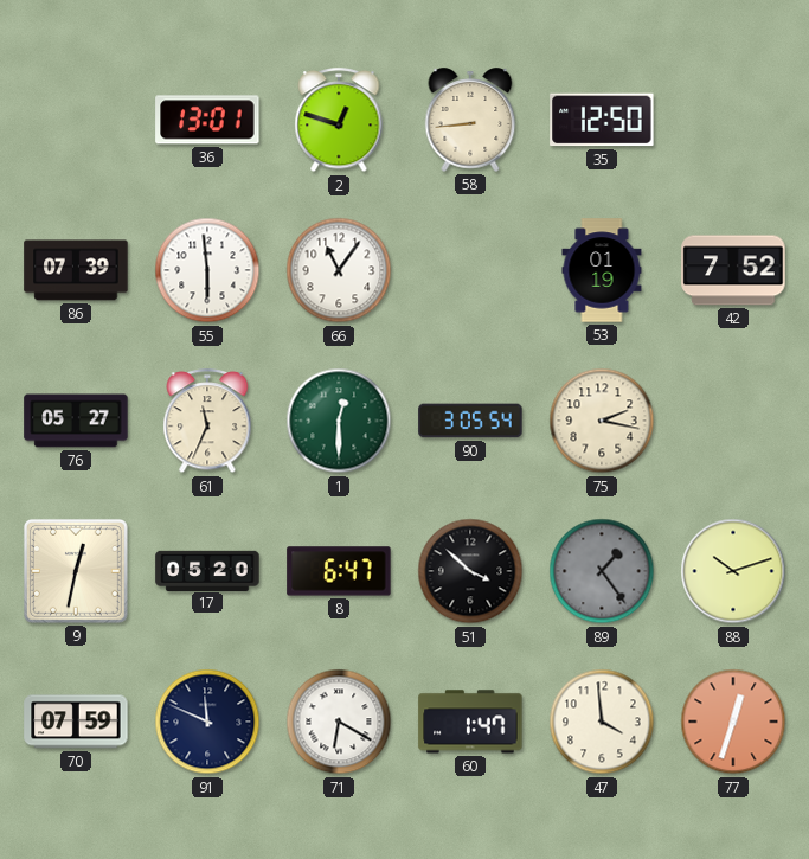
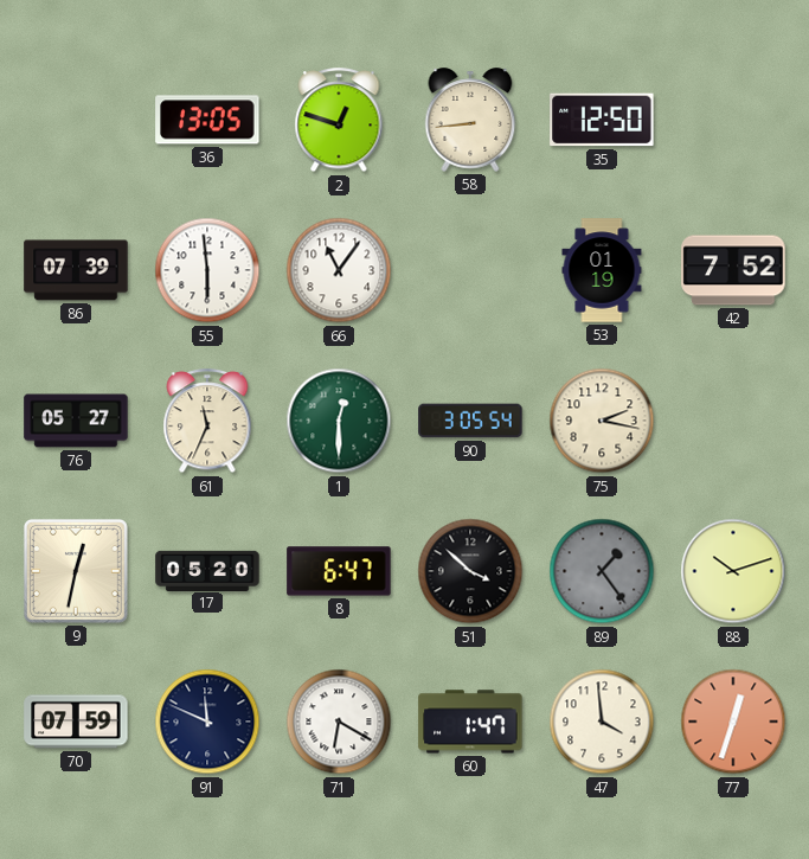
36: 13:01 -> 13:05
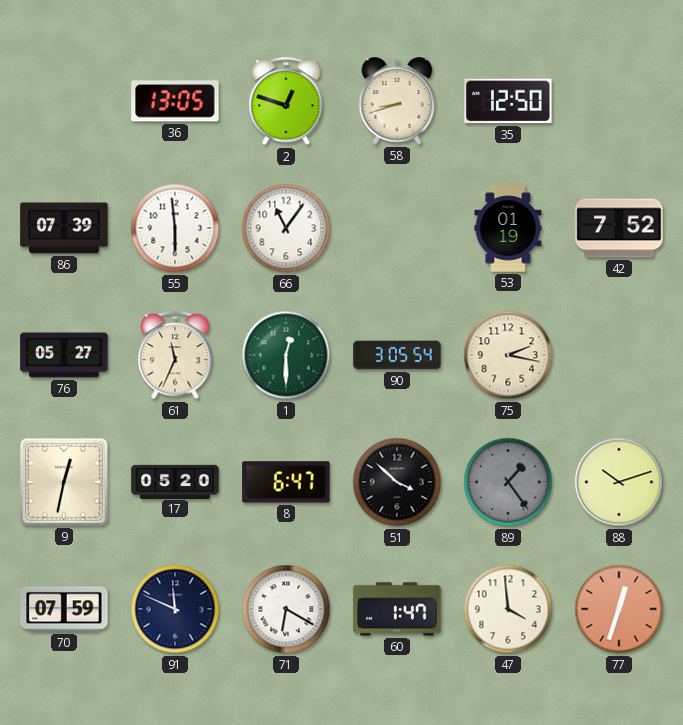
58: 8:44 -> 8:42
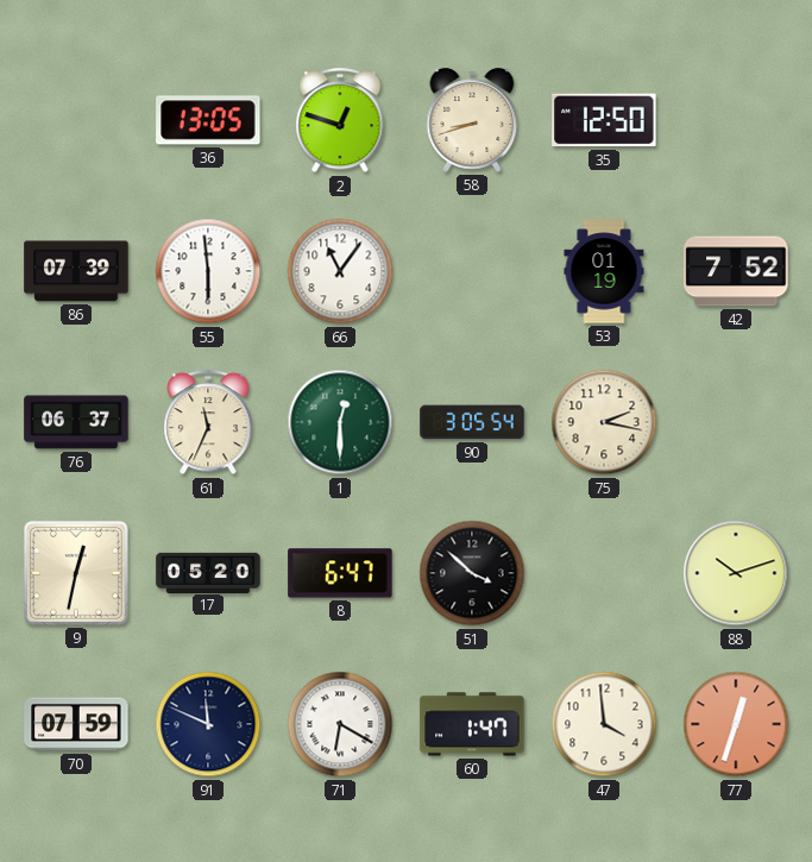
76: 05:27 -> 06:37
89: 1:24 -> none
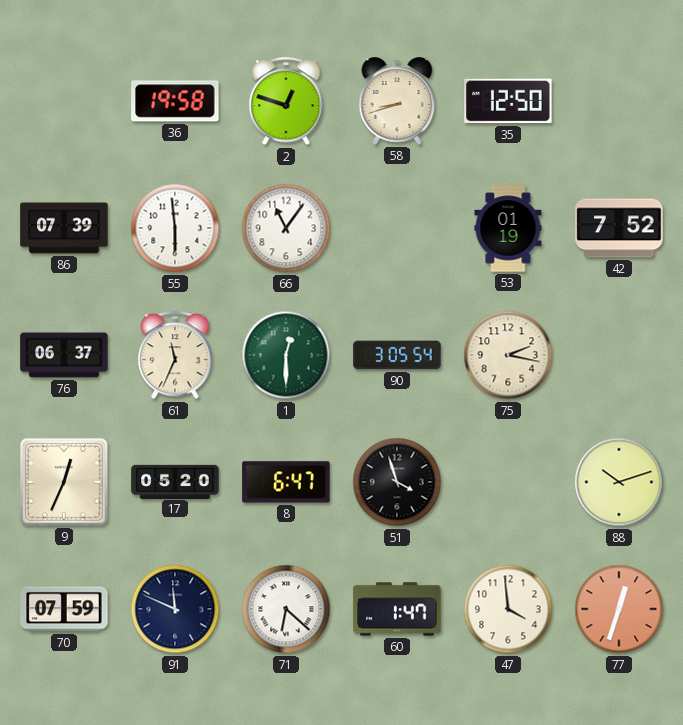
36: 13:05 -> 19:58
9: 12:32 -> 12:34
51: 3:52 -> 3:57
71: 6:20 -> 6:22
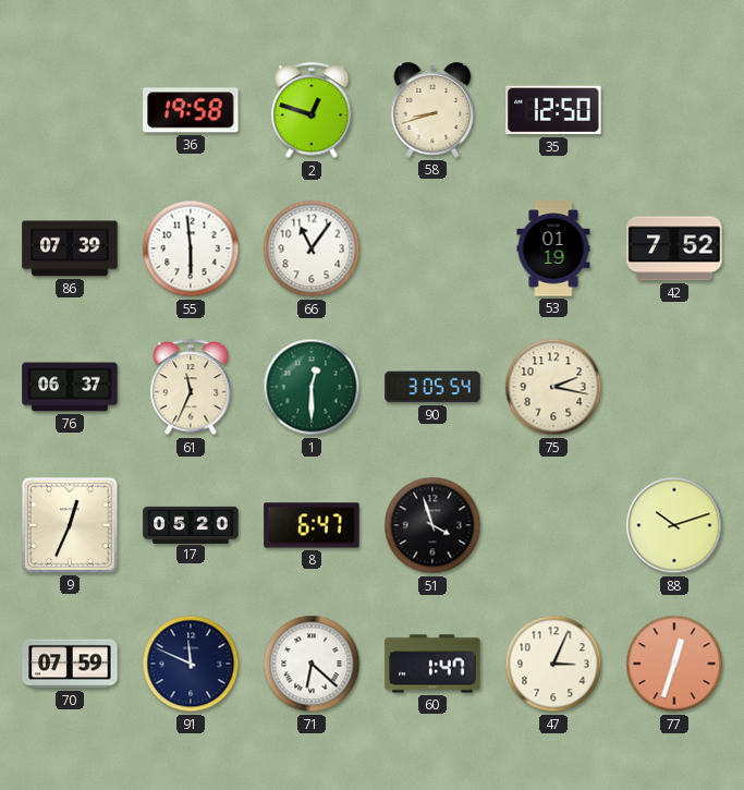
47: 3:59 -> 3:04
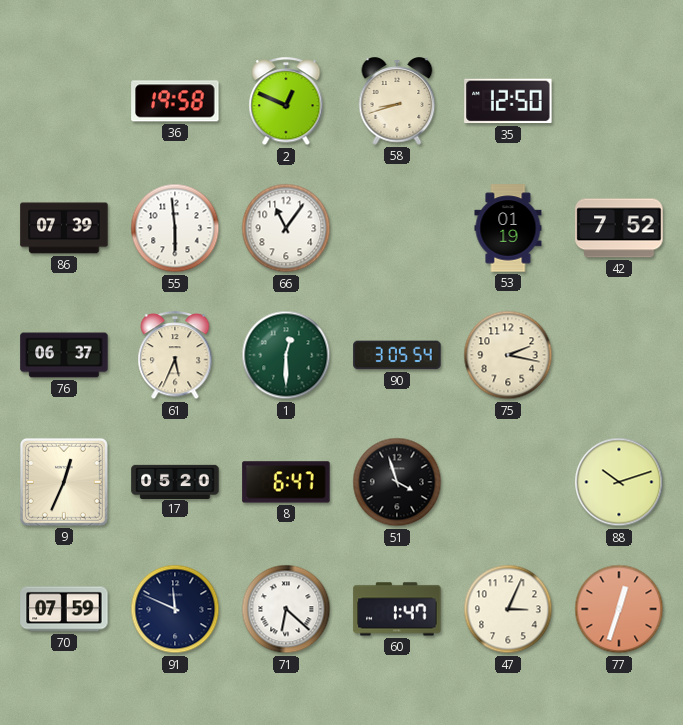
2: 12:48 -> 12:49
61: 11:34 -> 5:34
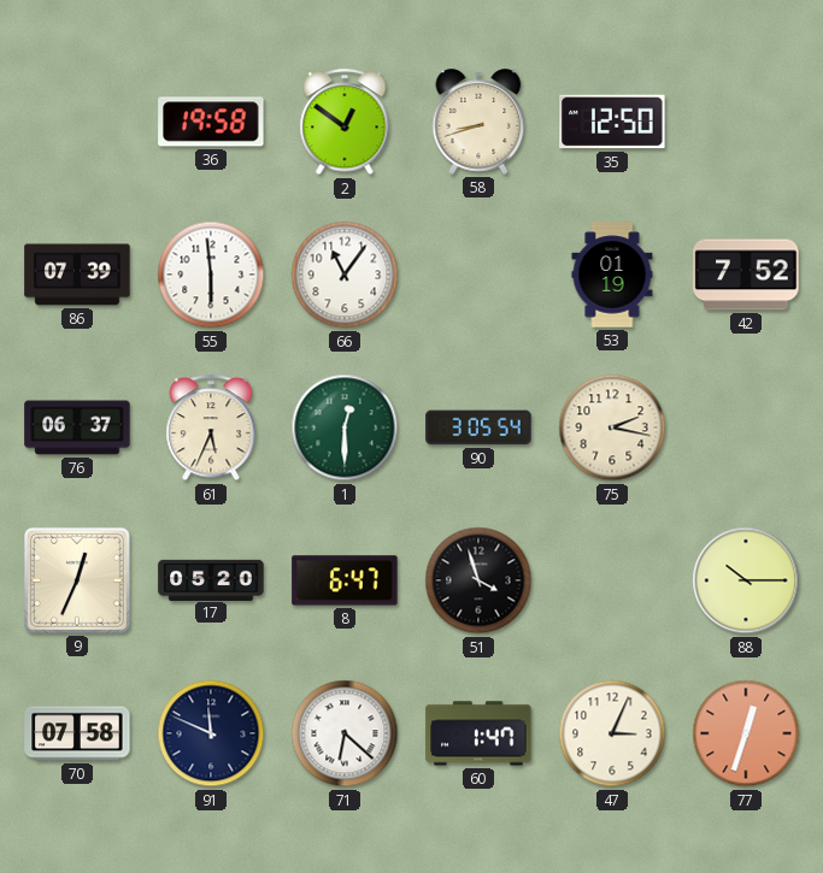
2: 12:49 -> 12:51
88: 10:12 -> 10:15
70: 07:59 -> 07:58
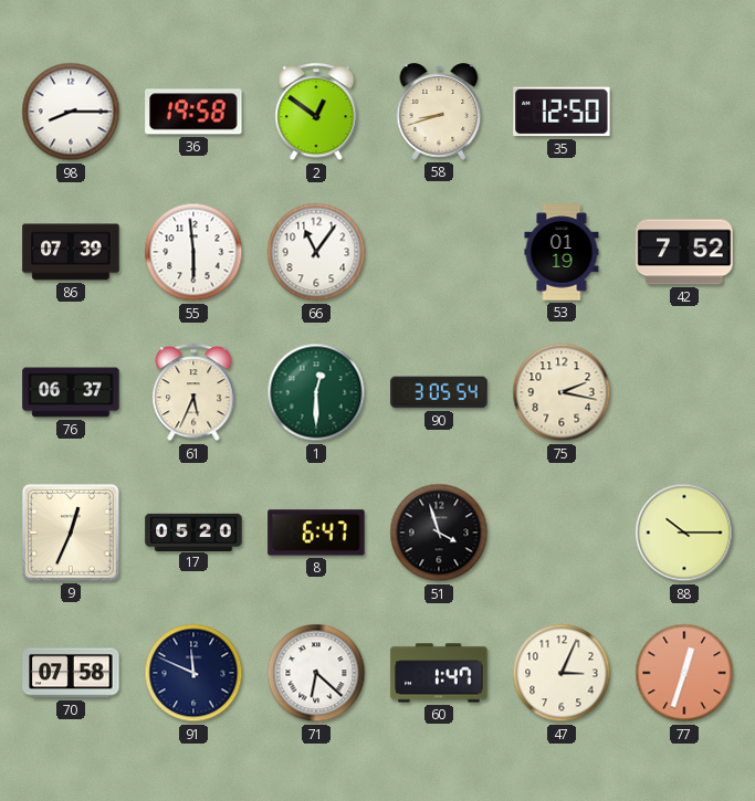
98: none -> 8:15
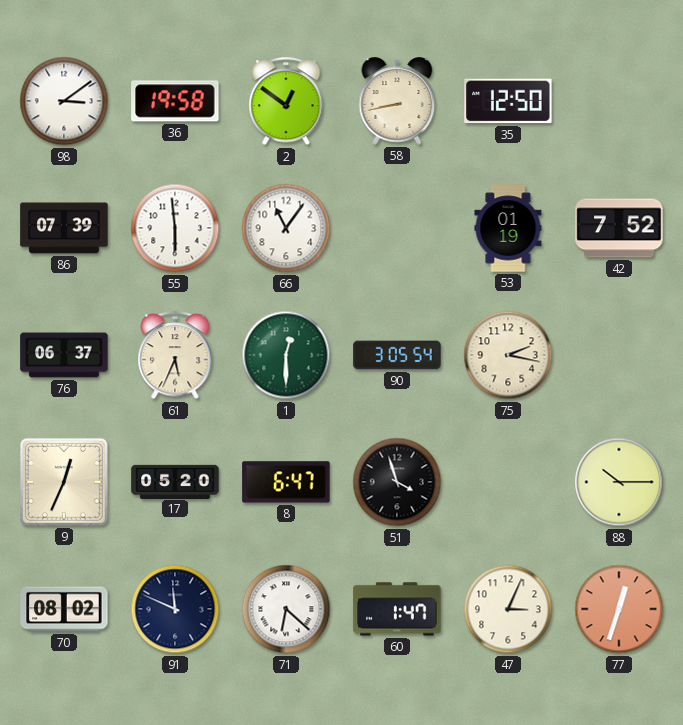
98: 8:15 -> 3:09
58: 8:42 -> 8:43
70: 07:58 -> 08:02
